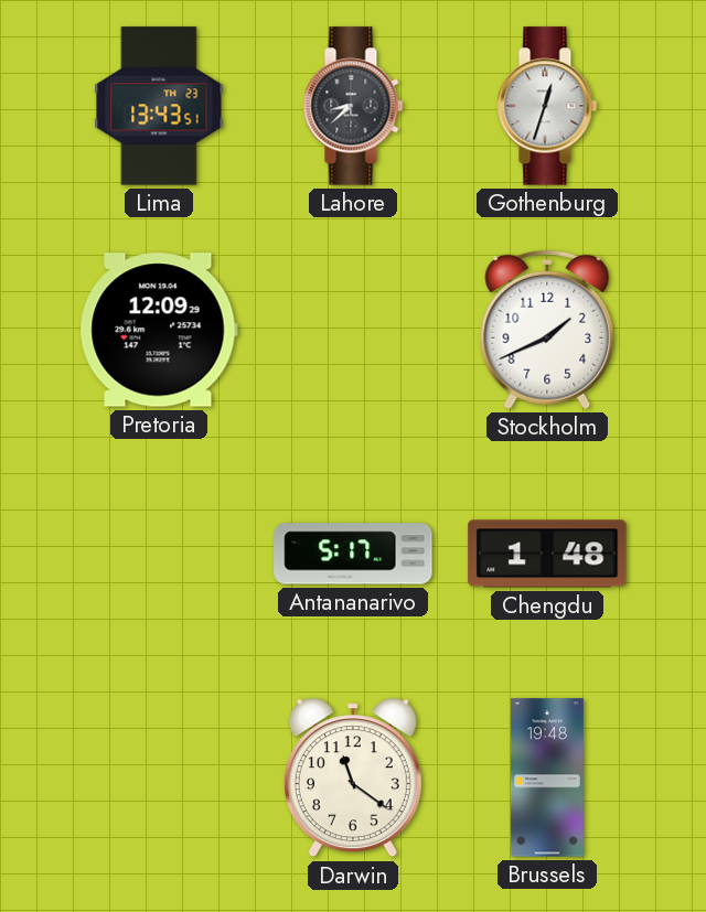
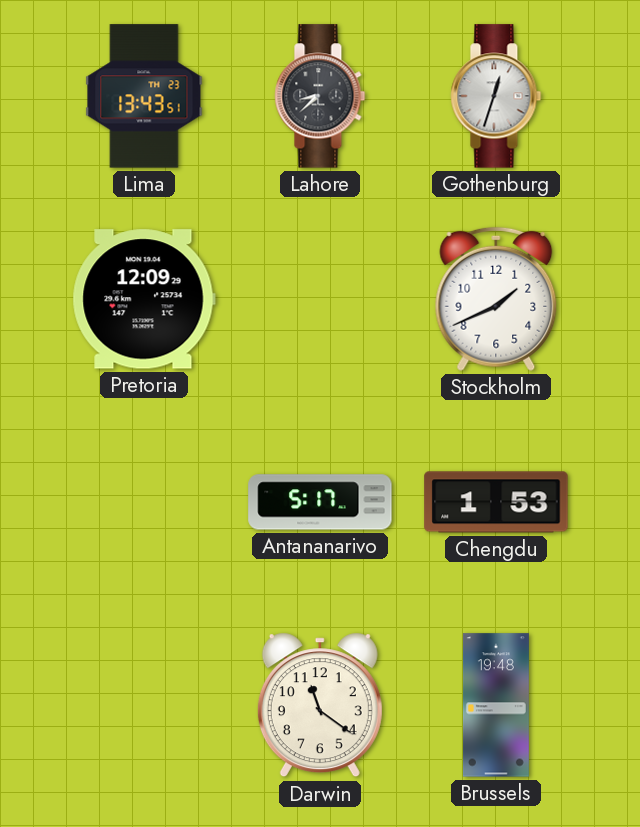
Chengdu: 1:48 -> 1:53
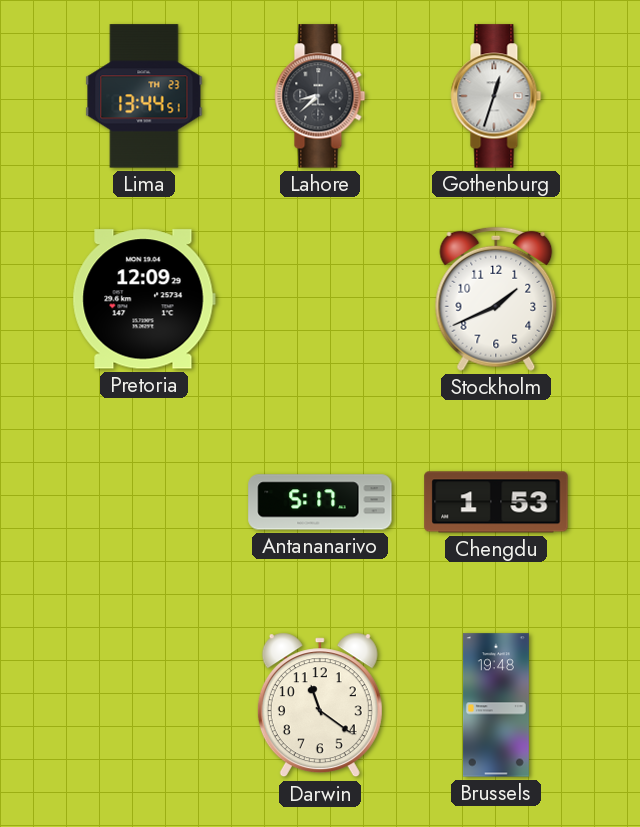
Lima: 13:43 -> 13:44
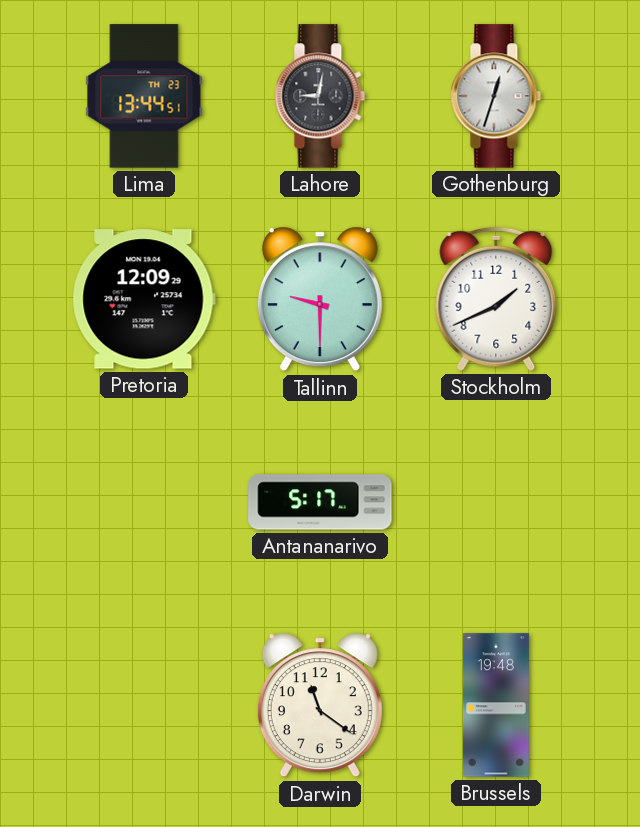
Lahore: 8:38 -> 9:02
Tallinn: none -> 9:30
Chengdu: 1:53 -> none
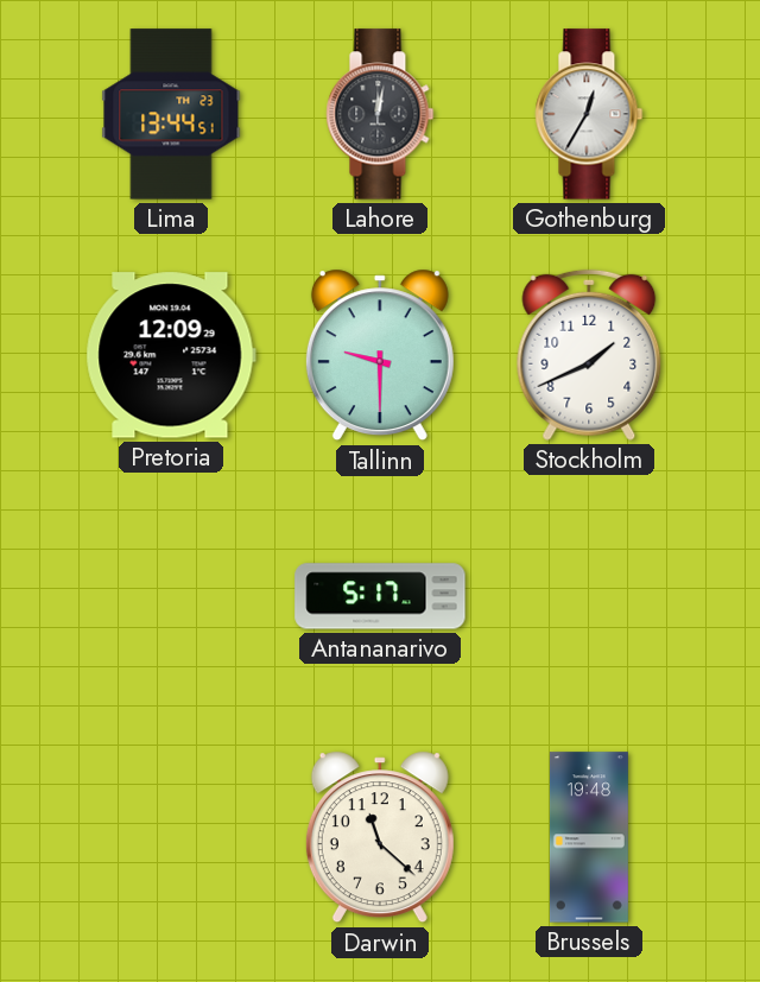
Lahore: 9:02 -> 12:02
Gothenburg: 12:33 -> 12:35
Darwin: 11:21 -> 11:22
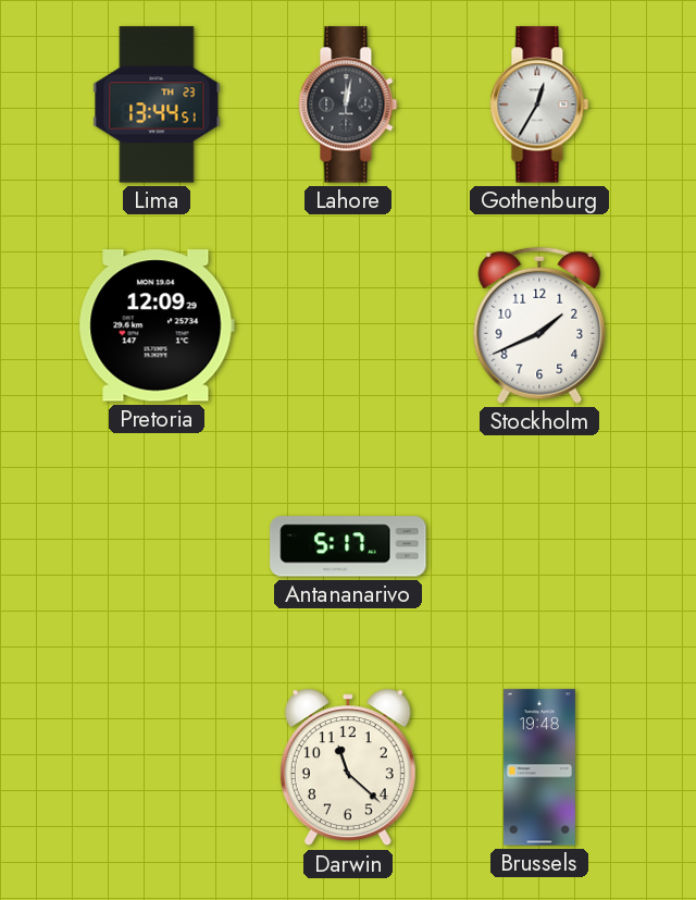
Tallinn: 9:30 -> none
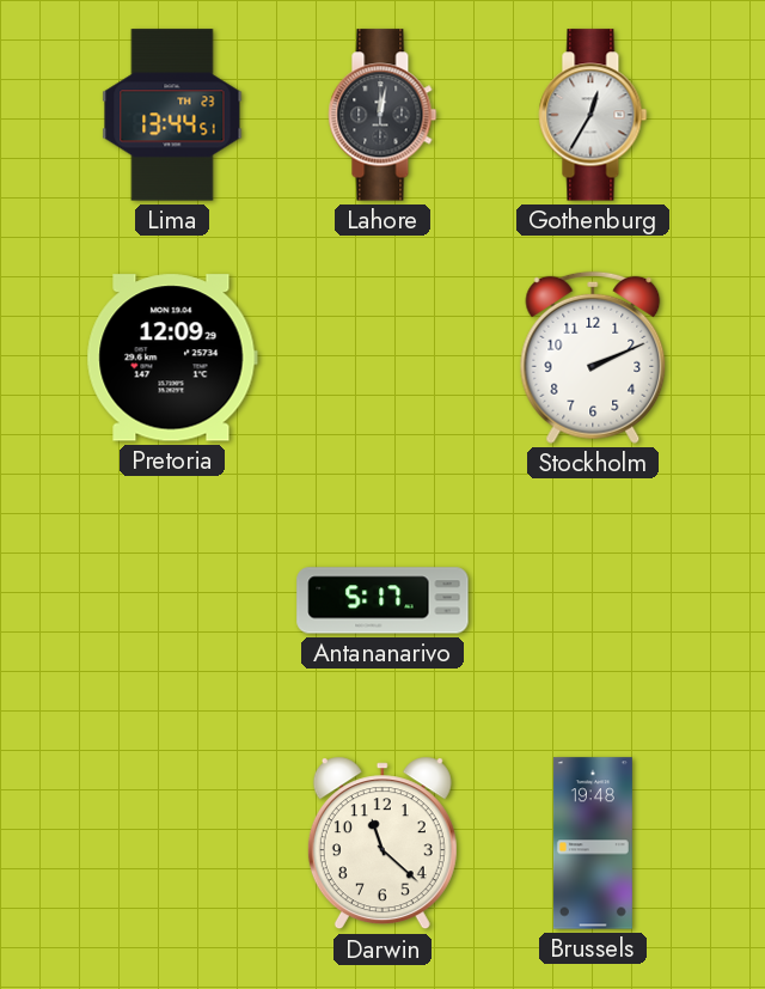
Stockholm: 1:41 -> 2:11
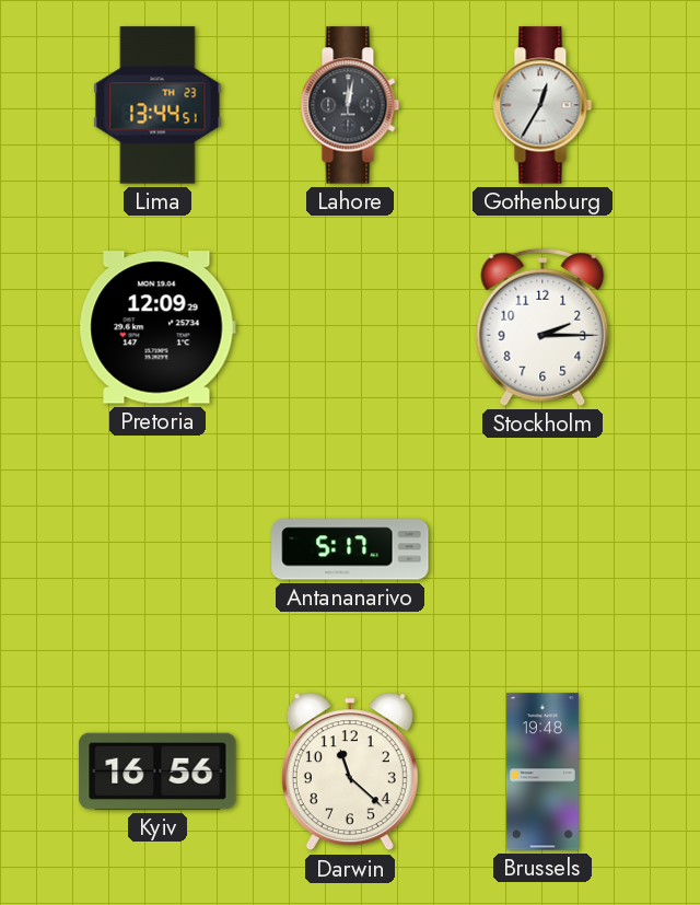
Stockholm: 2:11 -> 2:15
Kyiv: none -> 16:56
